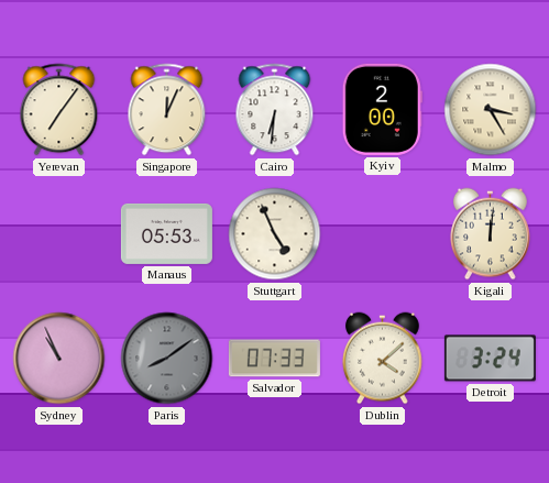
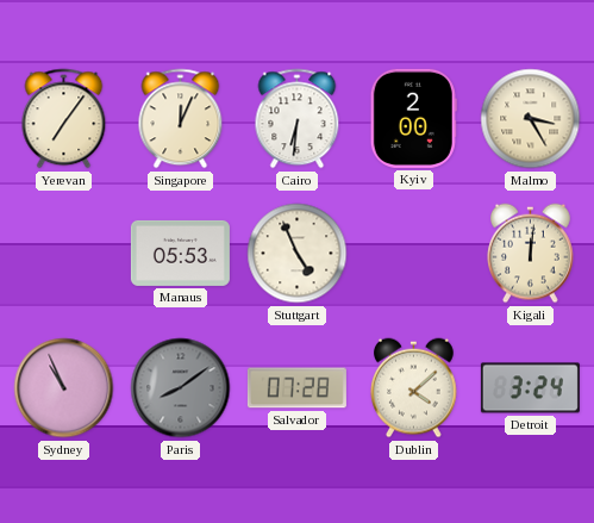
Salvador: 07:33 -> 07:28
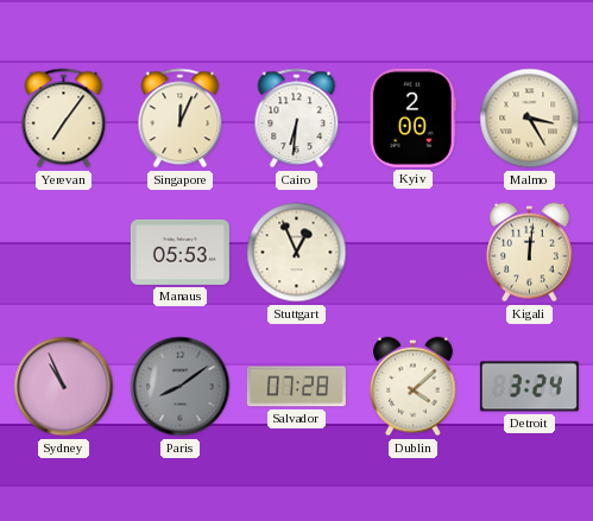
Stuttgart: 4:56 -> 12:56
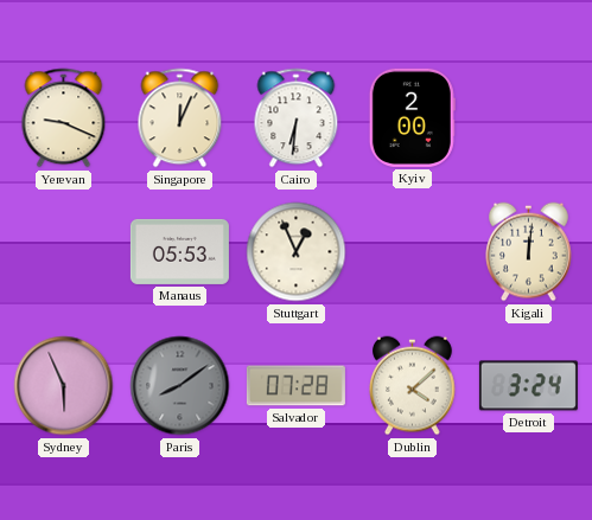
Yerevan: 7:06 -> 9:19
Malmo: 3:25 -> none
Sydney: 10:56 -> 5:56
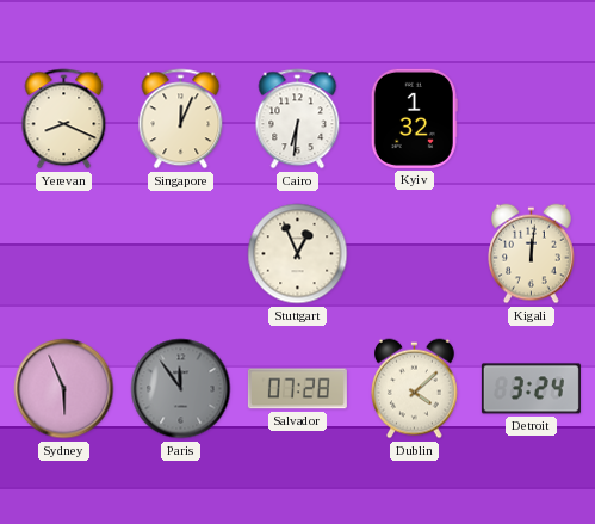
Yerevan: 9:19 -> 8:19
Kyiv: 2:00 -> 1:32
Manaus: 05:53 -> none
Paris: 8:09 -> 11:54
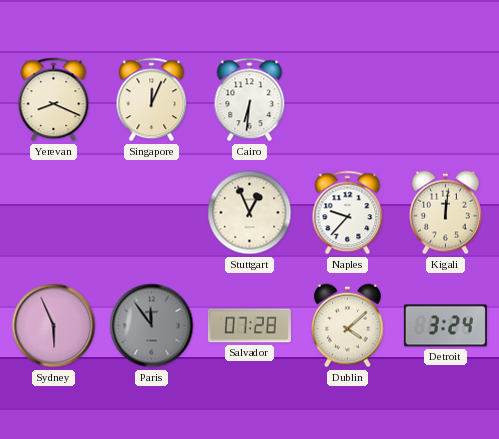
Kyiv: 1:32 -> none
Naples: none -> 9:37
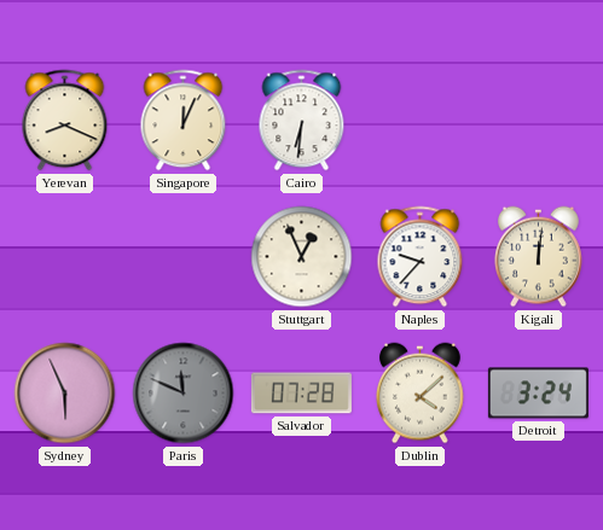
Paris: 11:54 -> 11:49
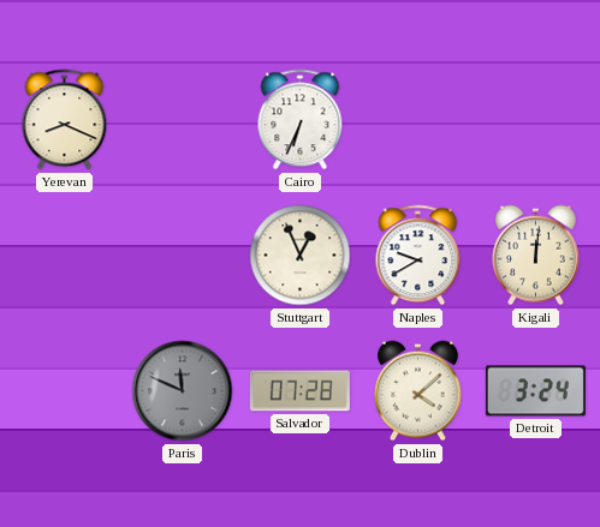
Singapore: 12:04 -> none
Cairo: 6:31 -> 6:34
Naples: 9:37 -> 9:40
Sydney: 5:56 -> none
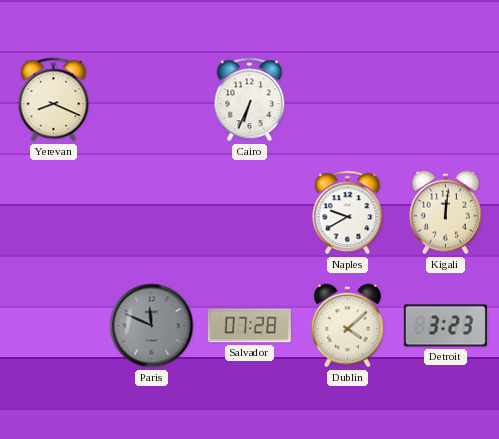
Stuttgart: 12:56 -> none
Detroit: 3:24 -> 3:23
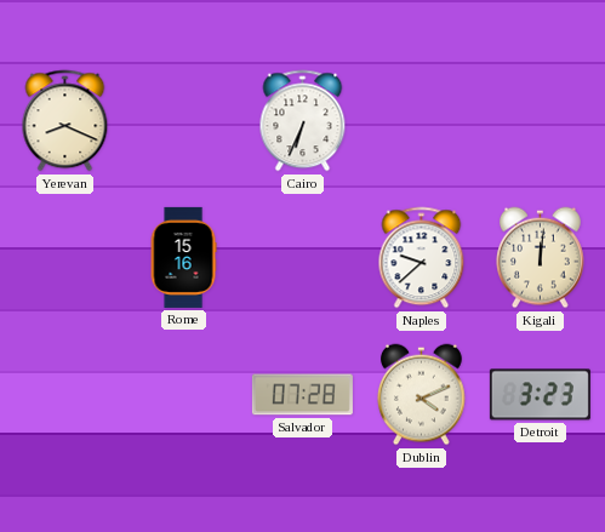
Rome: none -> 15:16
Naples: 9:40 -> 9:38
Paris: 11:49 -> none
Dublin: 4:08 -> 4:11
